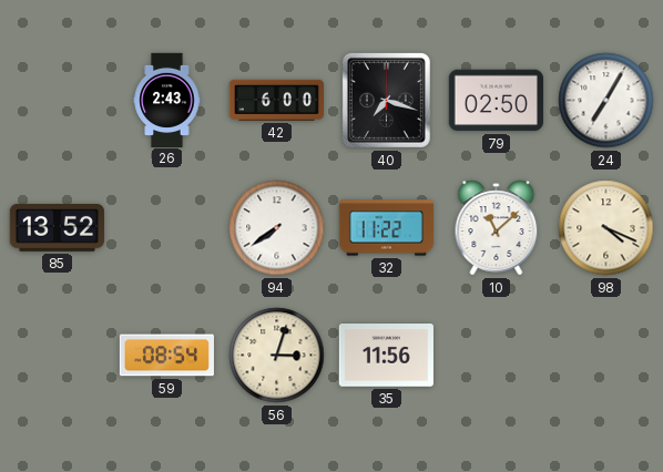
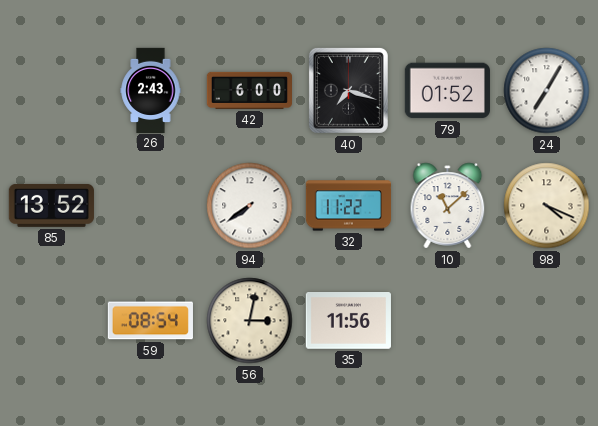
79: 02:50 -> 01:52
56: 3:03 -> 3:02
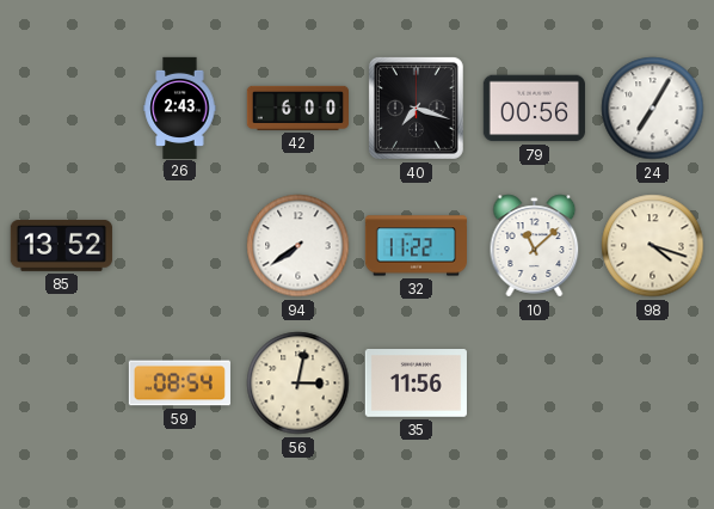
79: 01:52 -> 00:56
98: 4:19 -> 4:18
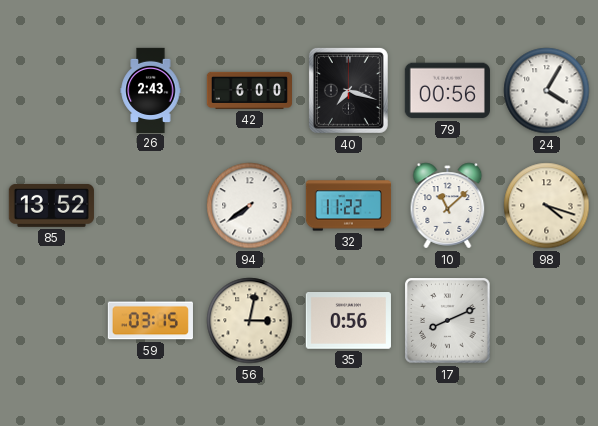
24: 7:05 -> 4:05
59: 08:54 -> 03:15
35: 11:56 -> 0:56
17: none -> 8:11
